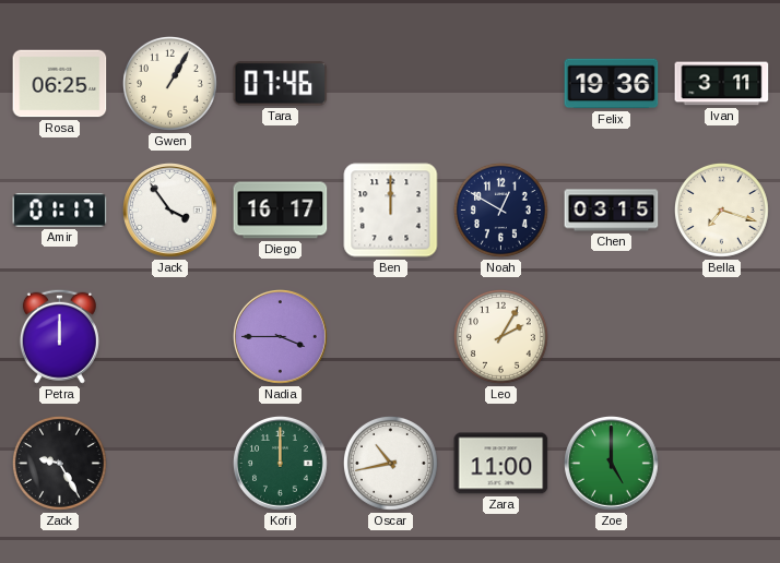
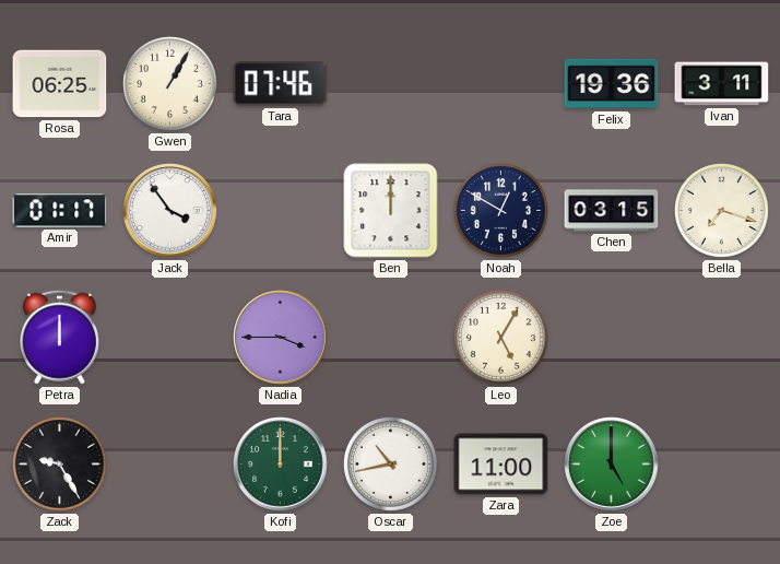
Diego: 16:17 -> none
Leo: 2:05 -> 5:05
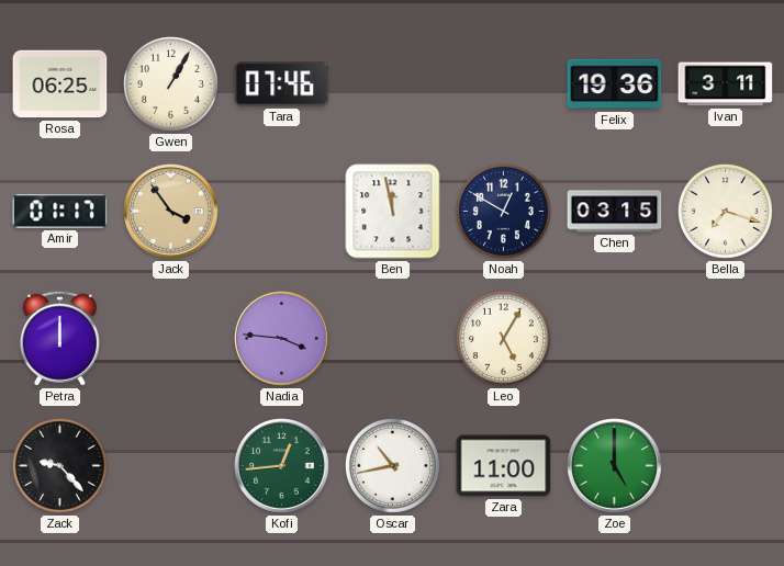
Jack dial: white -> champagne
Ben: 12:00 -> 11:58
Nadia: 3:45 -> 3:46
Zack: 9:25 -> 9:23
Kofi: 12:00 -> 12:44
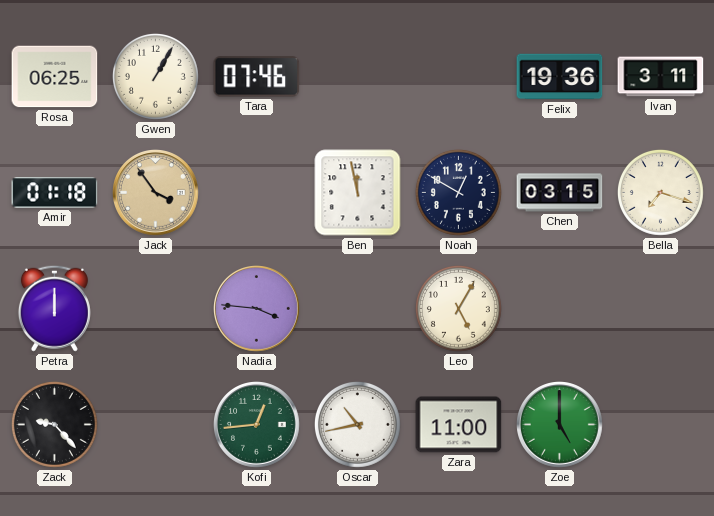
Amir: 01:17 -> 01:18
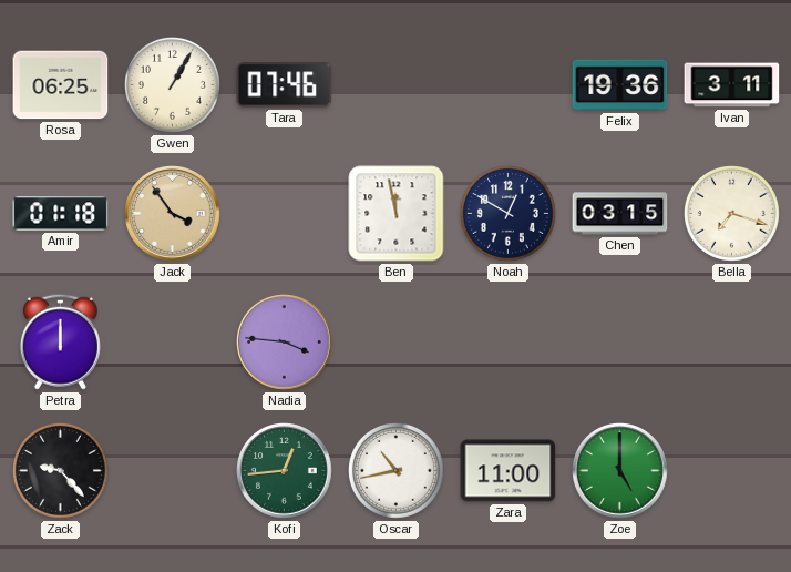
Leo: 5:05 -> none
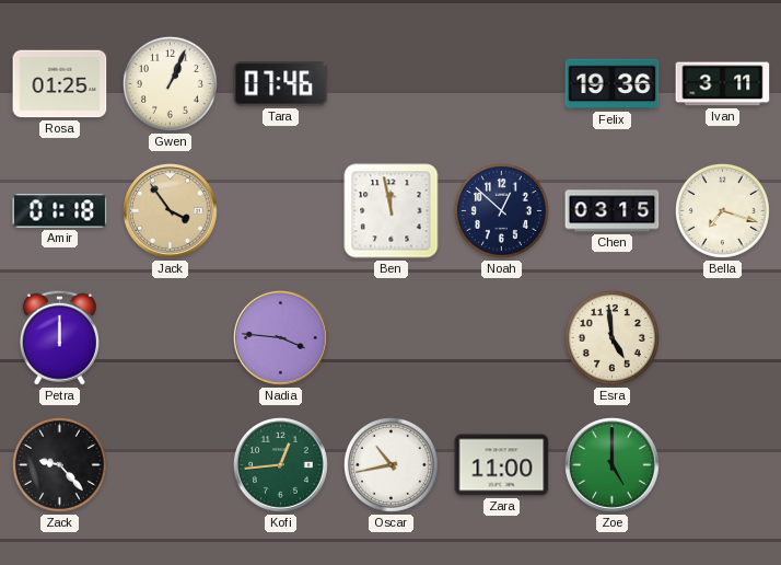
Rosa: 06:25 -> 01:25
Gwen: 1:05 -> 1:04
Noah: 12:50 -> 12:52
Esra: none -> 4:59
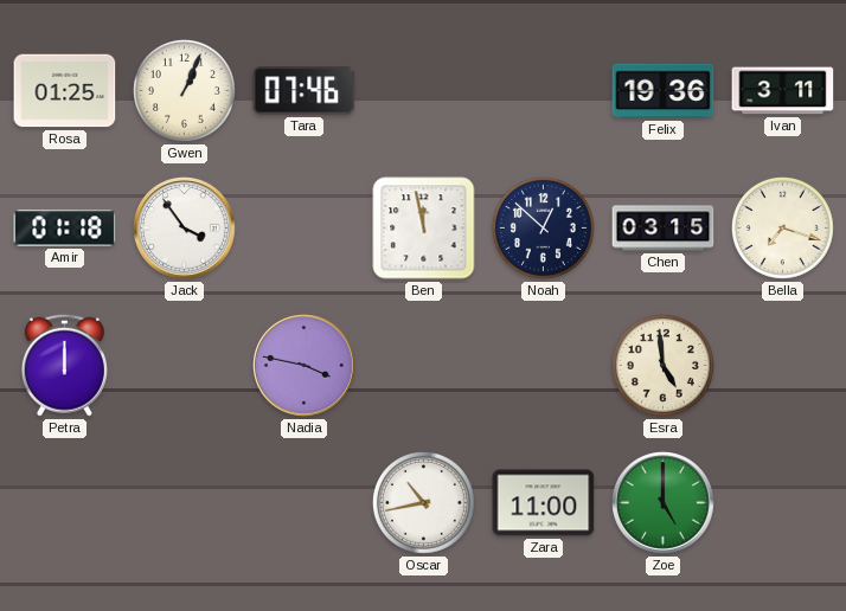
Jack dial: champagne -> white
Nadia: 3:46 -> 3:47
Zack: 9:23 -> none
Kofi: 12:44 -> none
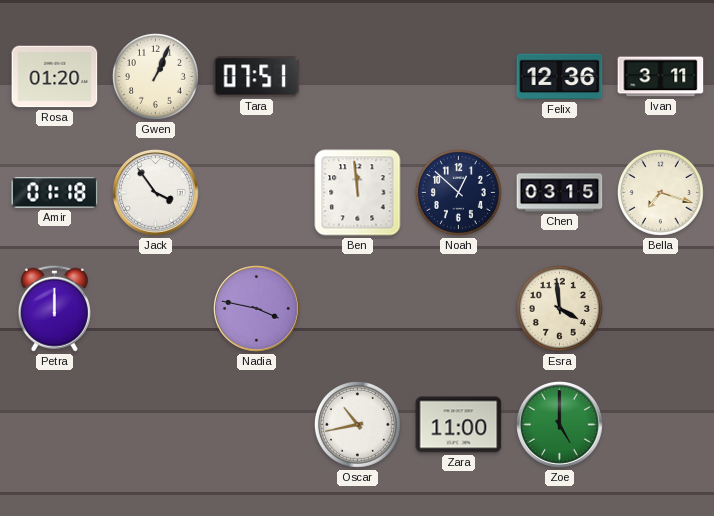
Rosa: 01:25 -> 01:20
Tara: 07:46 -> 07:51
Felix: 19:36 -> 12:36
Ben: 11:58 -> 11:59
Esra: 4:59 -> 3:59
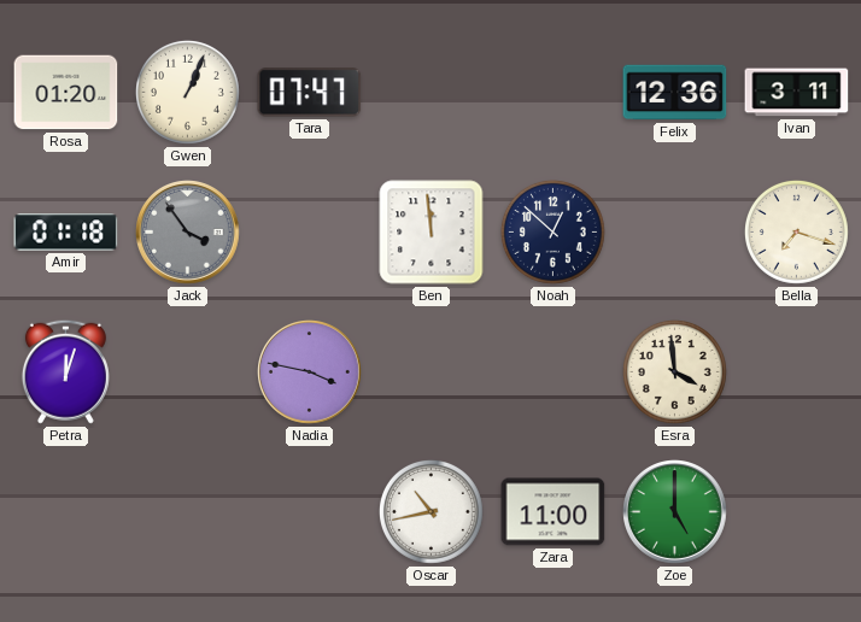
Tara: 07:51 -> 07:47
Jack dial: white -> grey
Chen: 03:15 -> none
Petra: 12:00 -> 12:03
